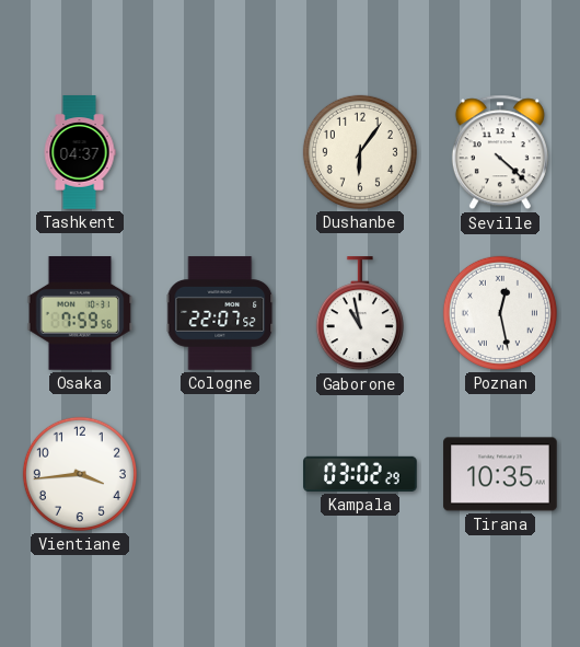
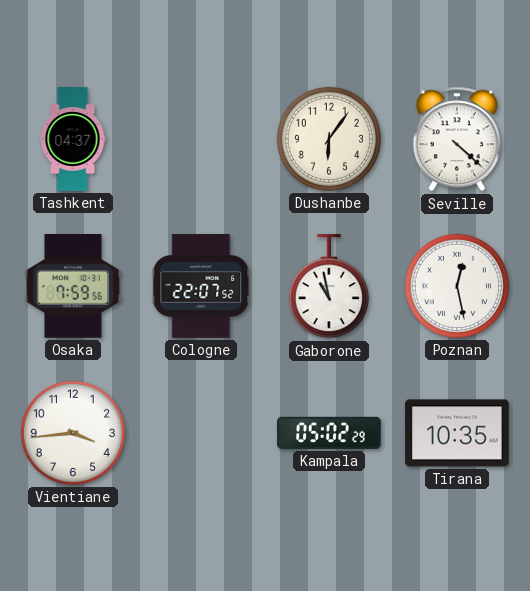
Kampala: 03:02 -> 05:02
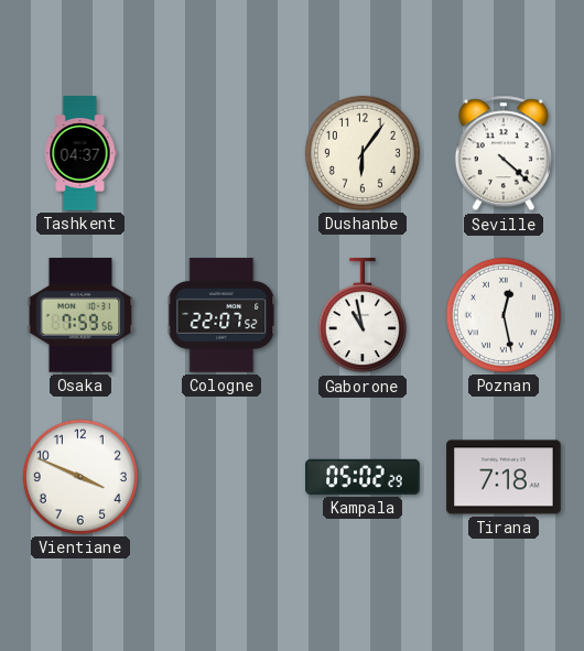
Vientiane: 3:44 -> 3:49
Tirana: 10:35 -> 7:18
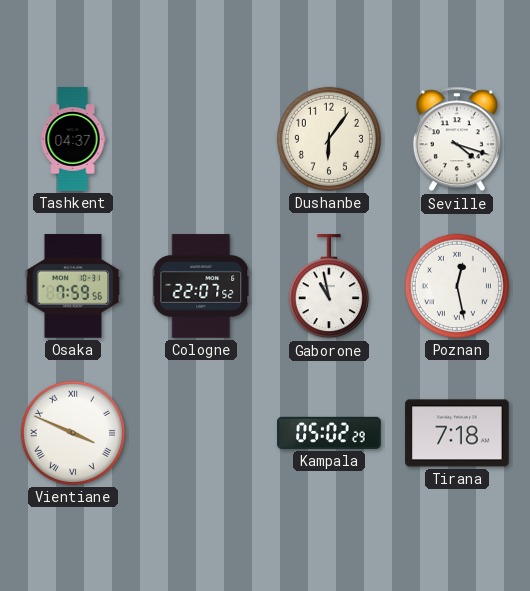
Seville: 4:22 -> 4:18
Vientiane numerals: Arabic -> Roman
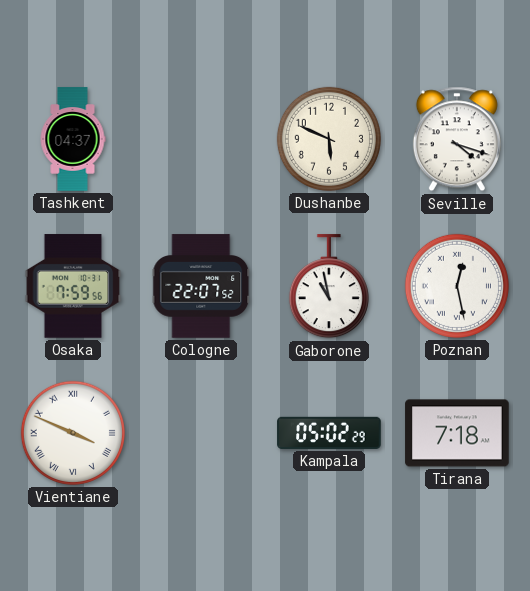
Dushanbe: 6:06 -> 5:49
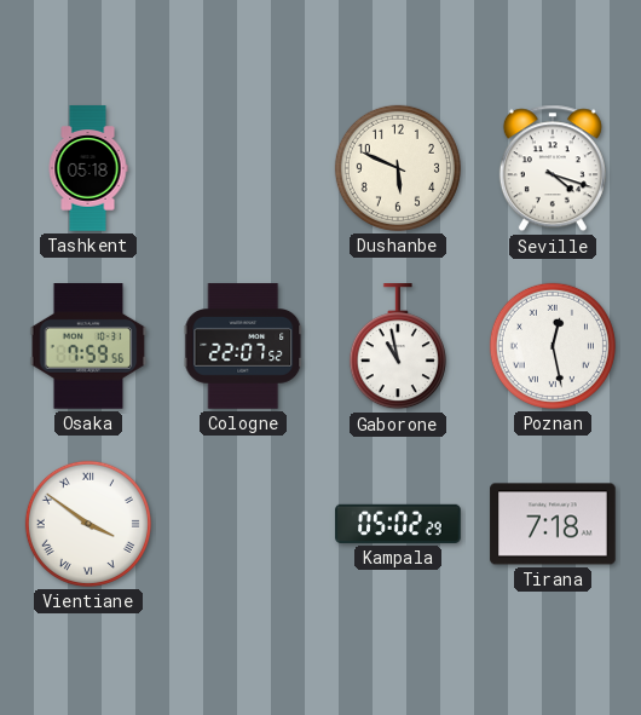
Tashkent: 04:37 -> 05:18
Vientiane: 3:49 -> 3:51
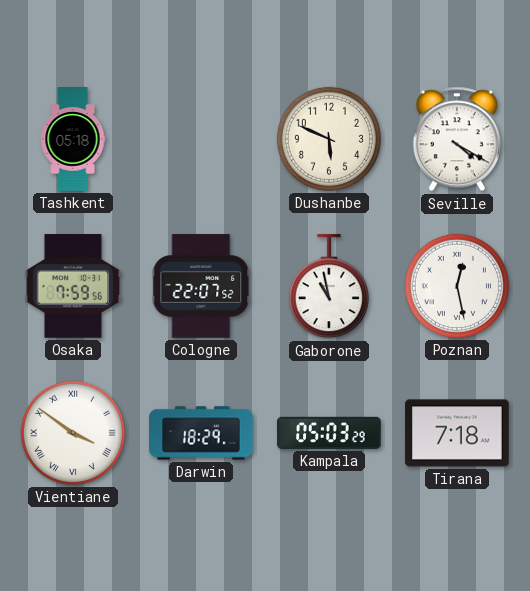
Seville: 4:18 -> 4:20
Darwin: none -> 18:29
Kampala: 05:02 -> 05:03
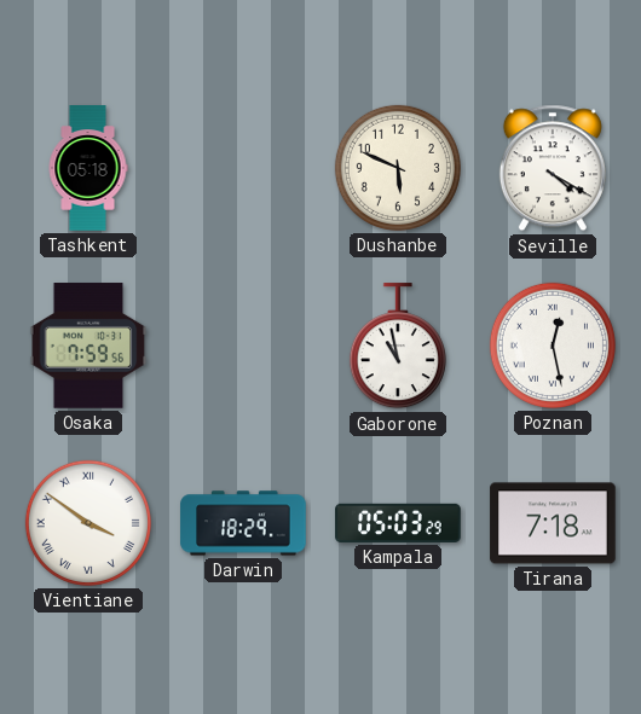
Cologne: 22:07 -> none
